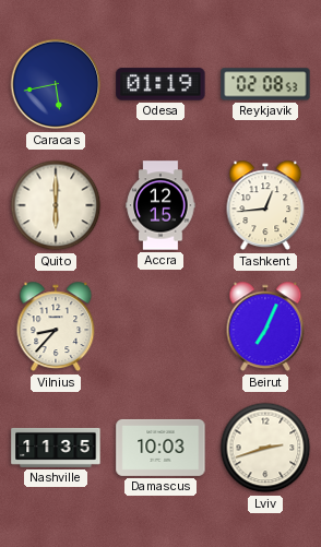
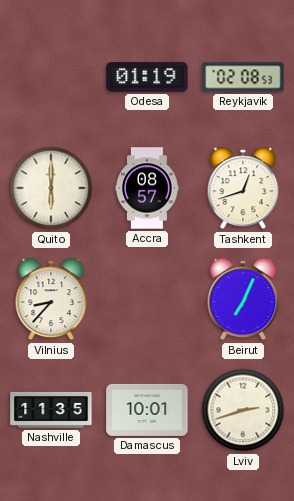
Caracas: 5:43 -> none
Accra: 12:15 -> 08:57
Tashkent: 12:44 -> 12:42
Damascus: 10:03 -> 10:01
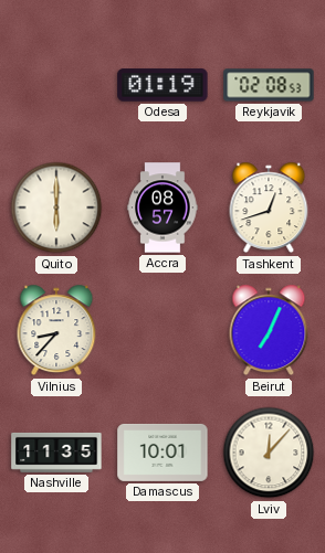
Lviv: 2:42 -> 12:07
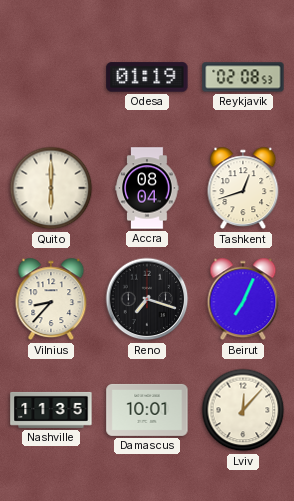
Accra: 08:57 -> 08:04
Reno: none -> 7:18
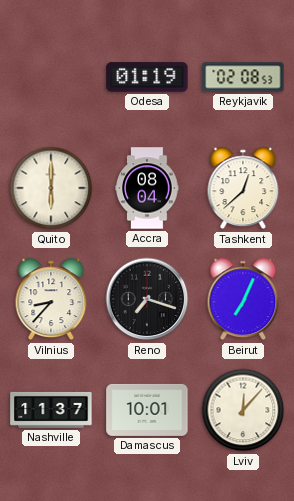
Tashkent: 12:42 -> 12:38
Nashville: 11:35 -> 11:37
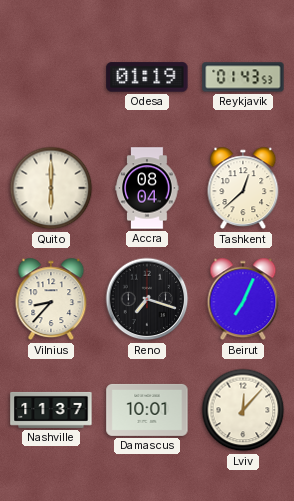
Reykjavik: 02:08 -> 01:43
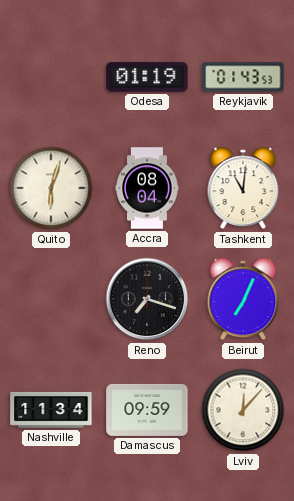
Quito: 6:00 -> 6:03
Tashkent: 12:38 -> 11:01
Vilnius: 8:37 -> none
Nashville: 11:37 -> 11:34
Damascus: 10:01 -> 09:59
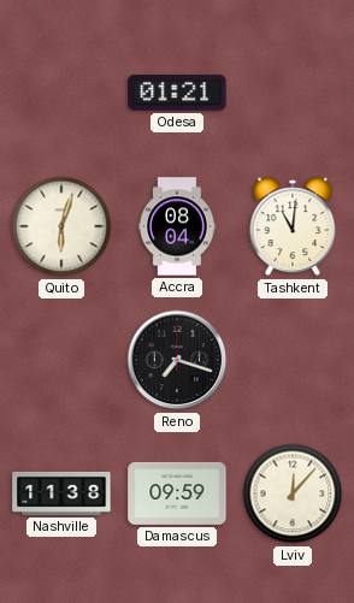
Odesa: 01:19 -> 01:21
Reykjavik: 01:43 -> none
Beirut: 7:04 -> none
Nashville: 11:34 -> 11:38
